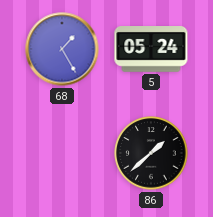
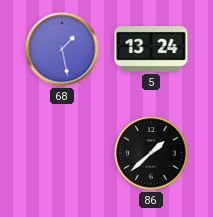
68: 1:25 -> 1:28
5: 05:24 -> 13:24
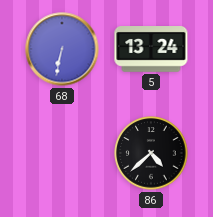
68: 1:28 -> 6:32
86: 1:38 -> 4:38
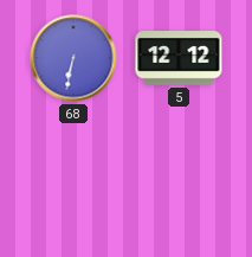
5: 13:24 -> 12:12
86: 4:38 -> none
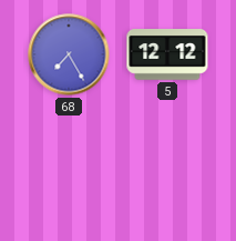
68: 6:32 -> 7:25
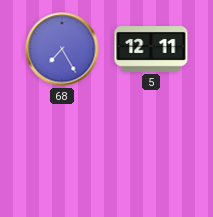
5: 12:12 -> 12:11
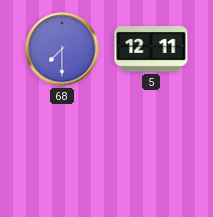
68: 7:25 -> 7:30
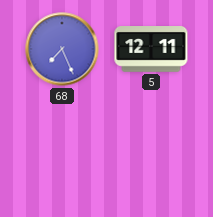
68: 7:30 -> 7:26
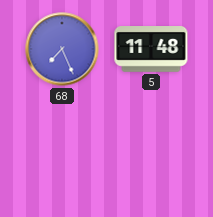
5: 12:11 -> 11:48
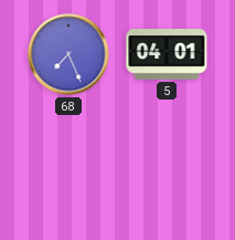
5: 11:48 -> 04:01
